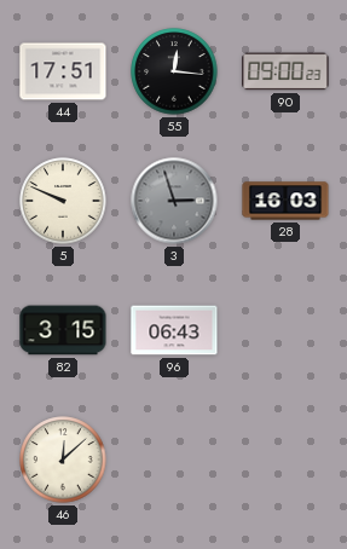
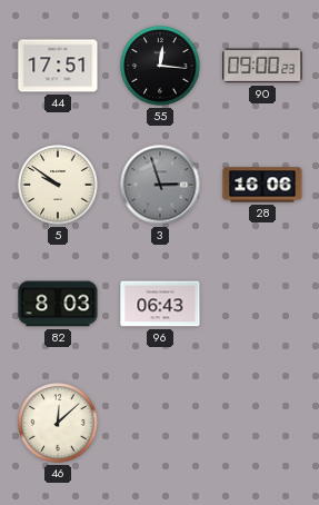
5: 9:49 -> 9:51
28: 16:03 -> 16:06
82: 3:15 -> 8:03
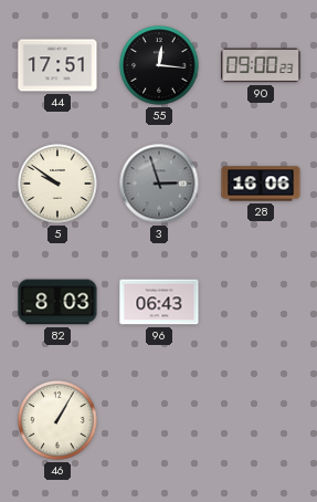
46: 12:08 -> 1:05
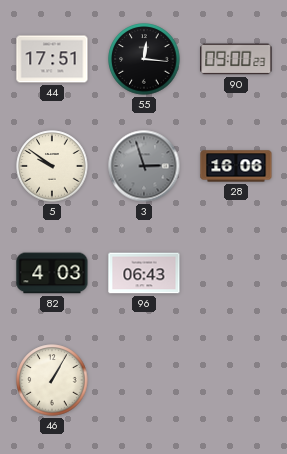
82: 8:03 -> 4:03
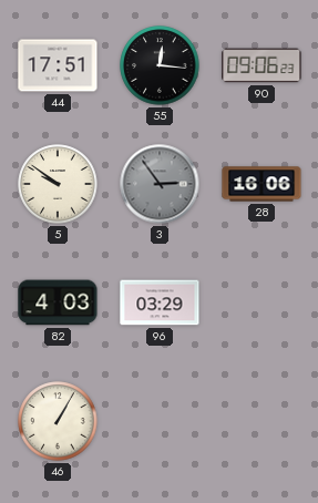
90: 09:00 -> 09:06
3: 2:57 -> 2:54
96: 06:43 -> 03:29
